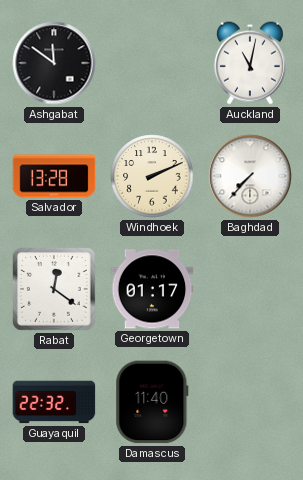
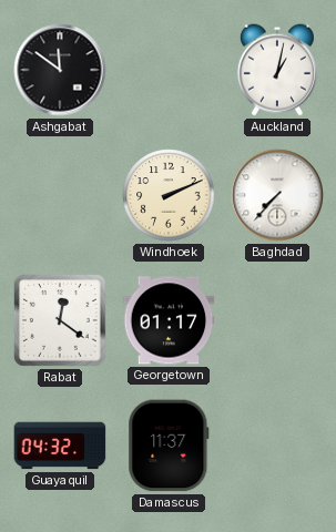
Auckland: 11:02 -> 1:02
Salvador: 13:28 -> none
Guayaquil: 22:32 -> 04:32
Damascus: 11:40 -> 11:37
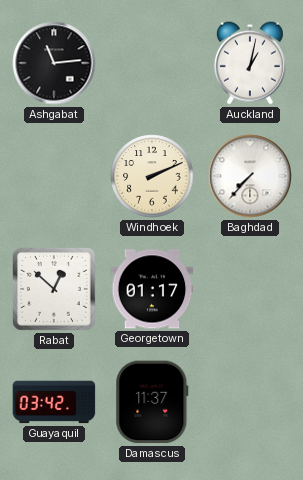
Ashgabat: 11:51 -> 11:14
Rabat: 12:21 -> 12:52
Guayaquil: 04:32 -> 03:42
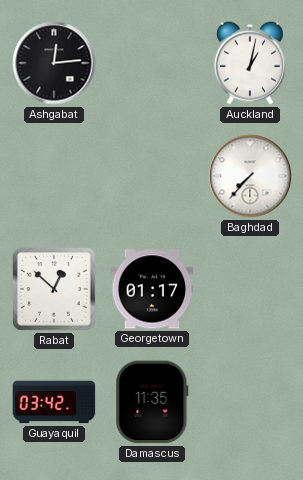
Ashgabat: 11:14 -> 12:14
Windhoek: 2:11 -> none
Damascus: 11:37 -> 11:35
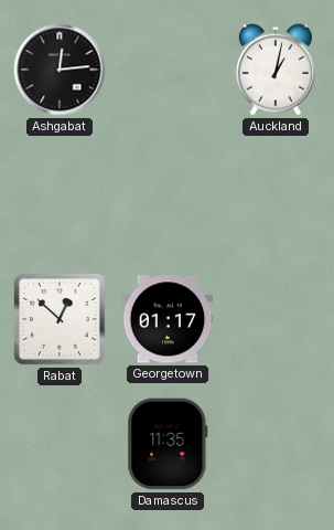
Baghdad: 7:37 -> none
Guayaquil: 03:42 -> none
